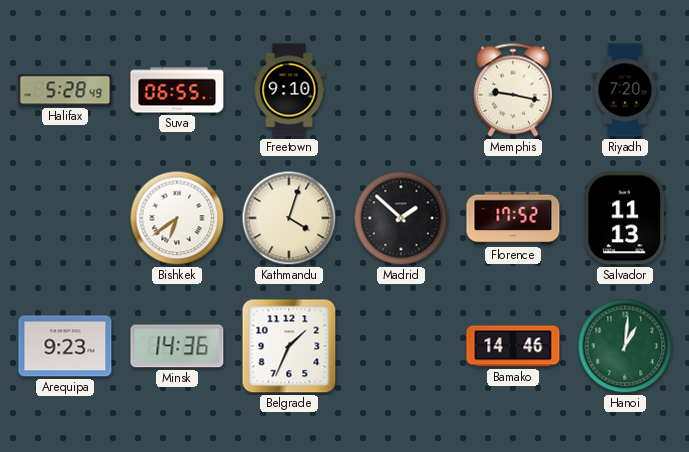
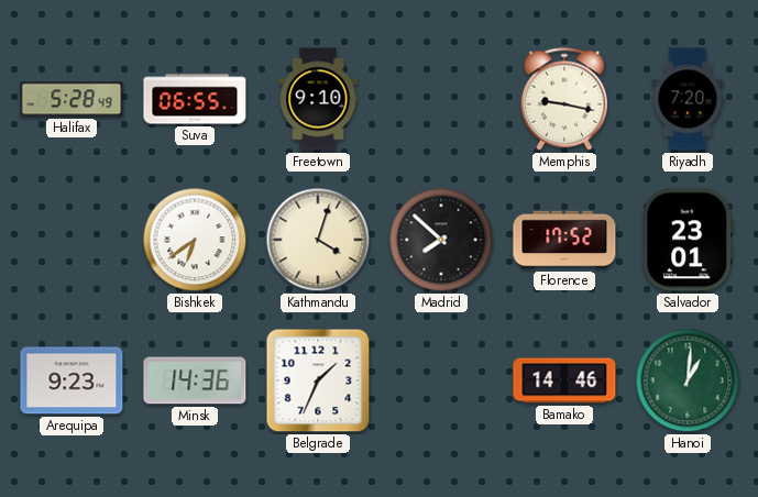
Madrid: 1:52 -> 7:52
Salvador: 11:13 -> 23:01
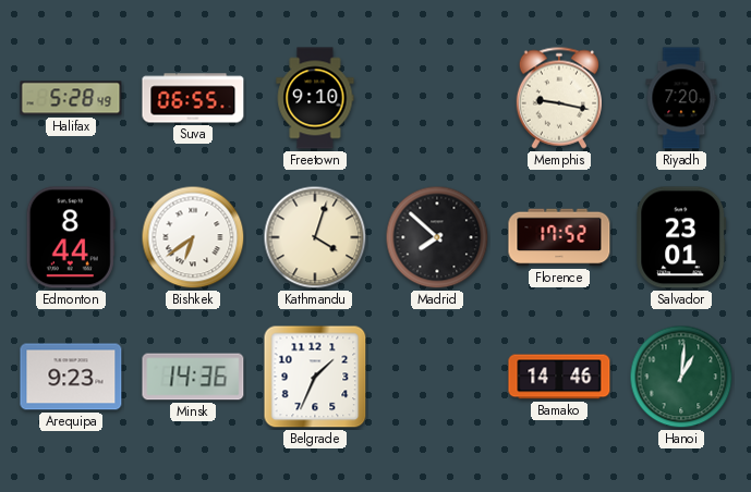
Edmonton: none -> 8:44
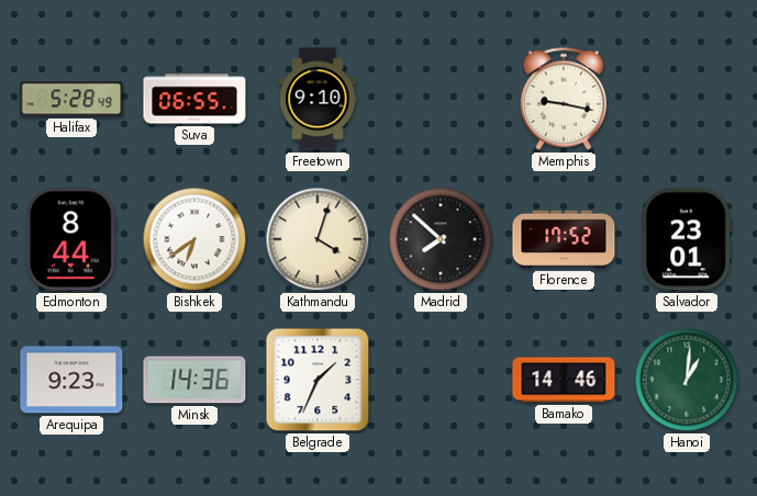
Riyadh: 7:20 -> none
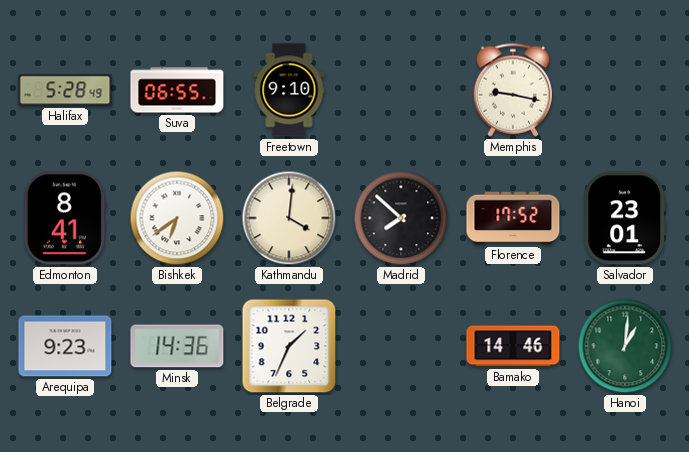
Edmonton: 8:44 -> 8:41
Kathmandu: 4:03 -> 4:01
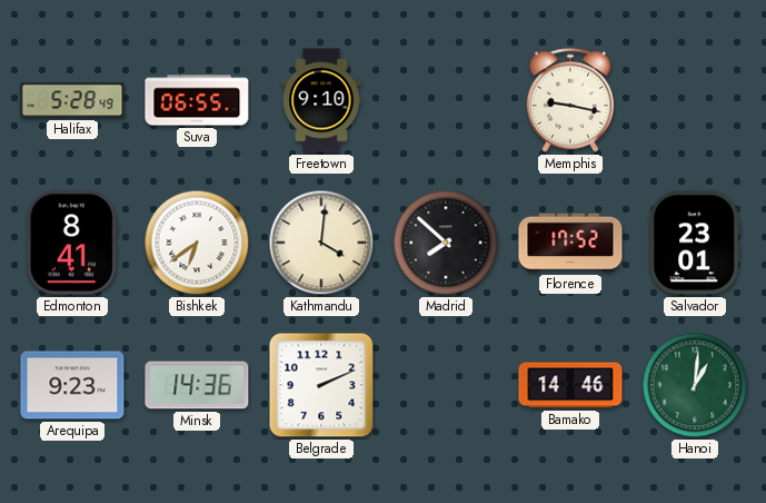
Belgrade: 1:34 -> 2:11
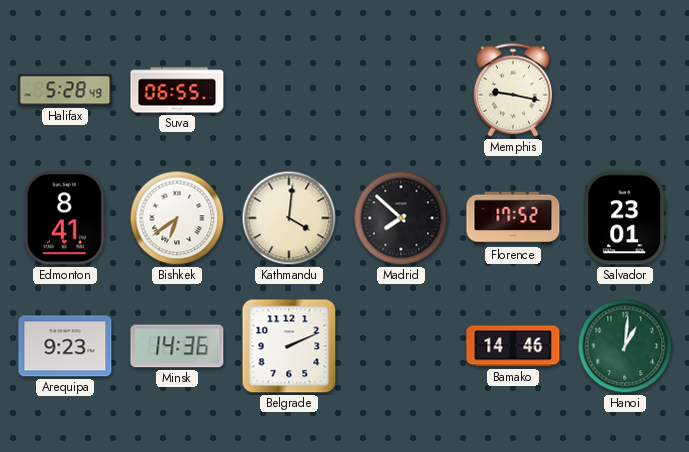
Freetown: 9:10 -> none
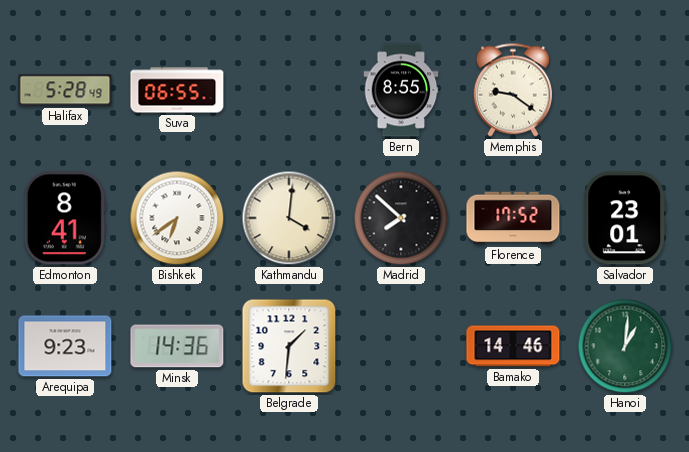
Bern: none -> 8:55
Memphis: 9:17 -> 9:21
Belgrade: 2:11 -> 1:31
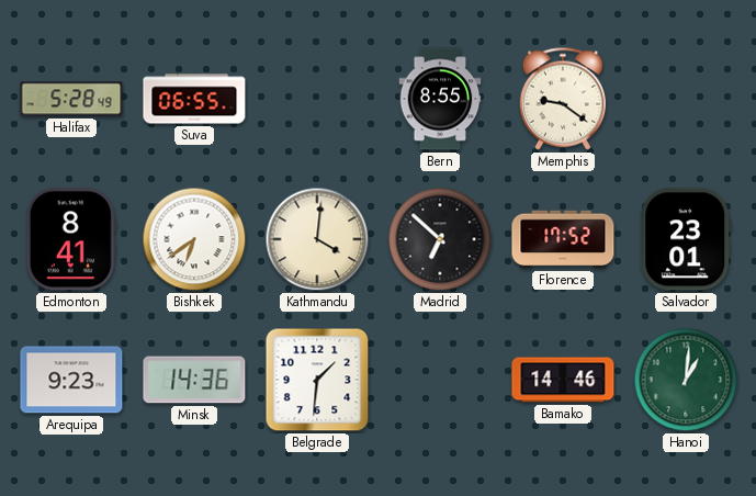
Madrid: 7:52 -> 6:52
